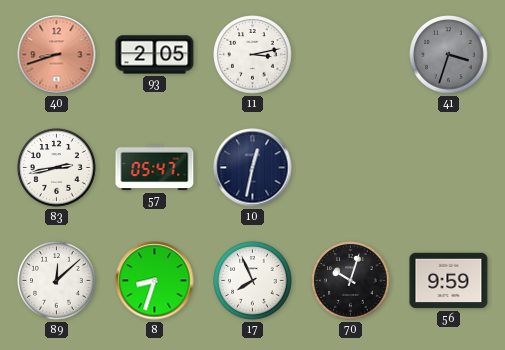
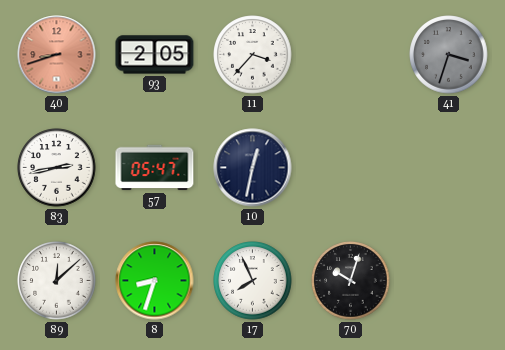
11: 3:13 -> 3:37
56: 9:59 -> none
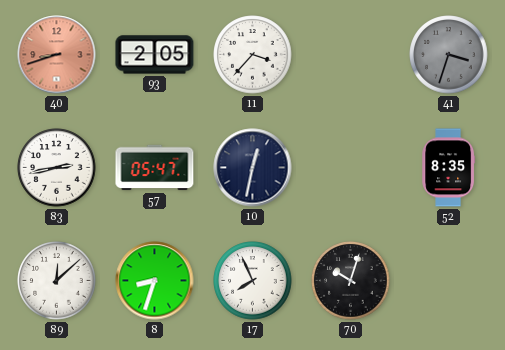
52: none -> 8:35
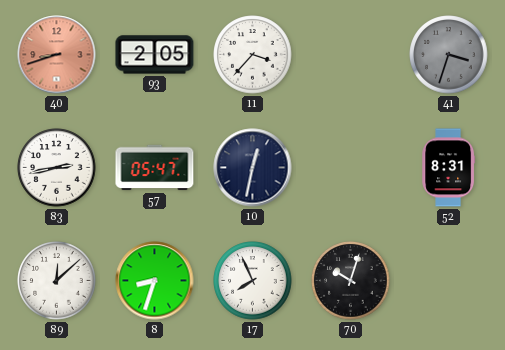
52: 8:35 -> 8:31
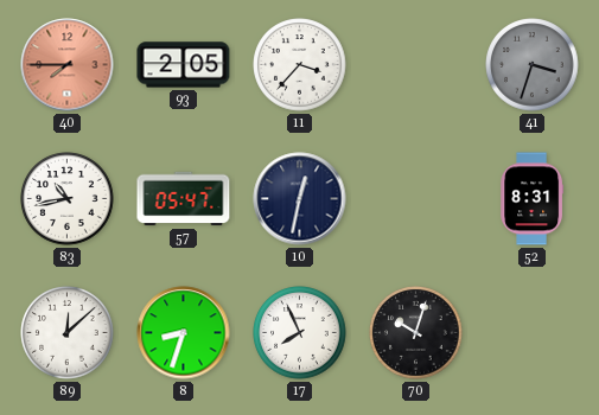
40: 8:42 -> 7:45
83: 2:43 -> 10:43
